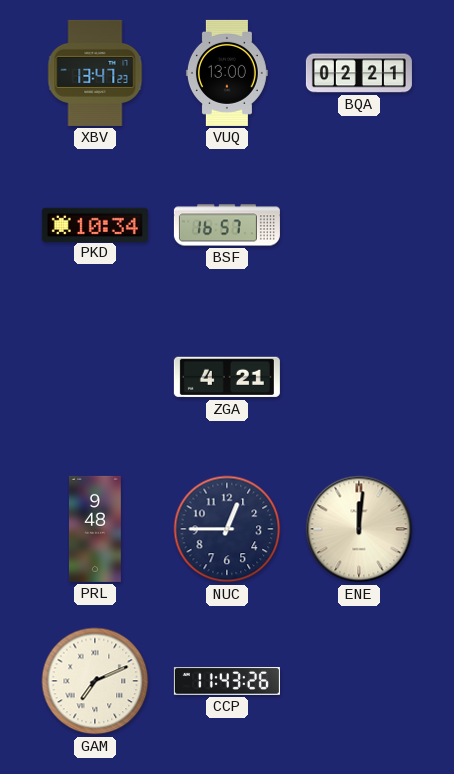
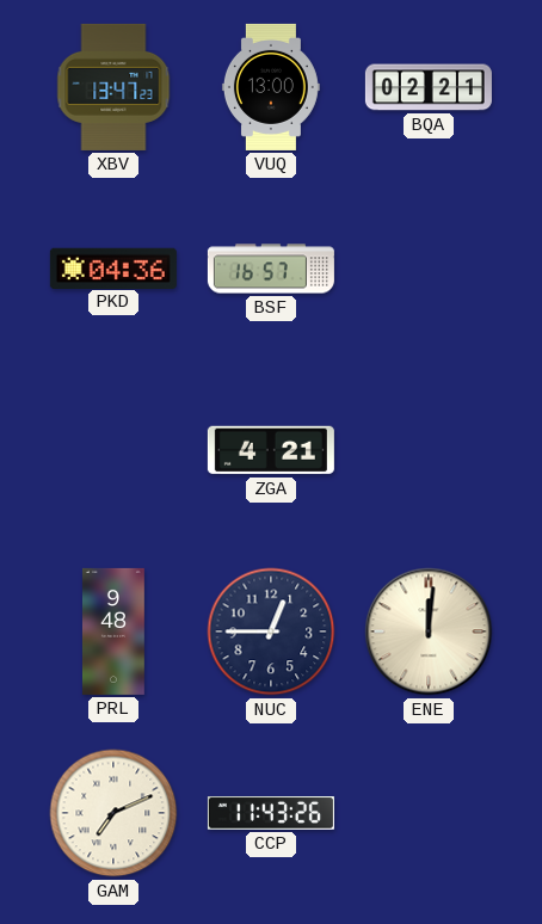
PKD: 10:34 -> 04:36
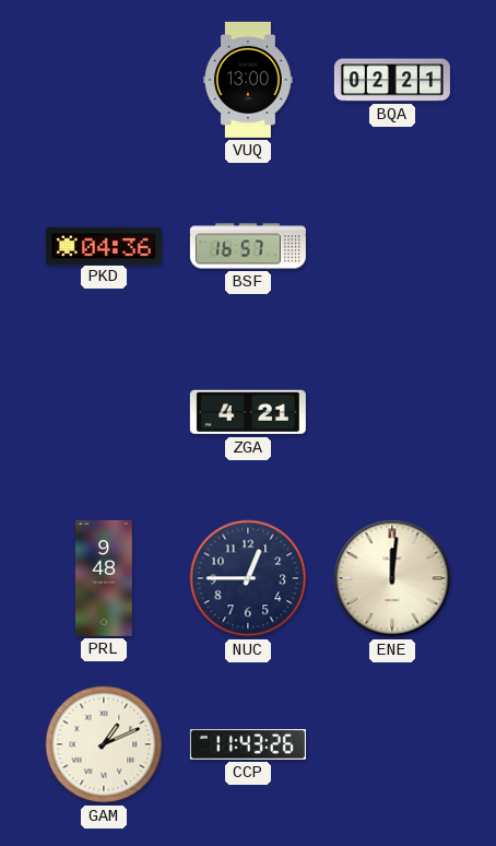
XBV: 13:47 -> none
GAM: 7:11 -> 1:11
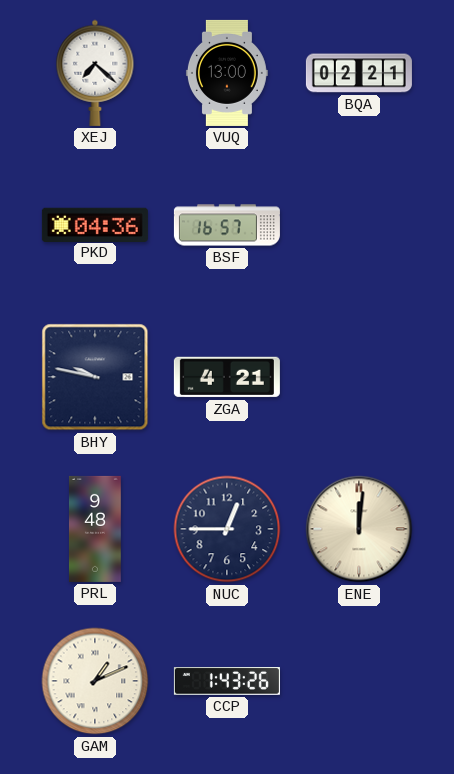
XEJ: none -> 7:22
BHY: none -> 9:47
CCP: 11:43 -> 1:43
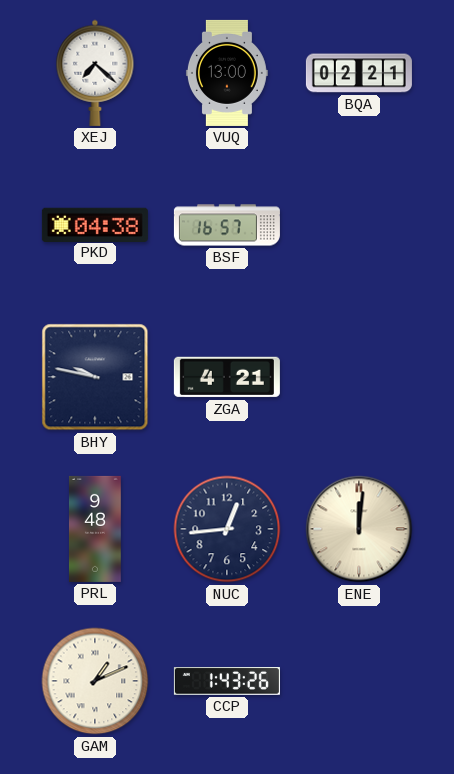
PKD: 04:36 -> 04:38
NUC: 12:45 -> 12:44
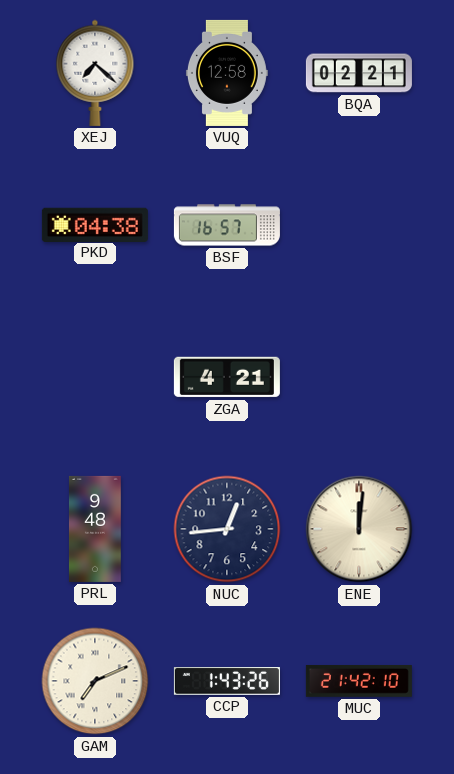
VUQ: 13:00 -> 12:58
BHY: 9:47 -> none
GAM: 1:11 -> 7:11
MUC: none -> 21:42
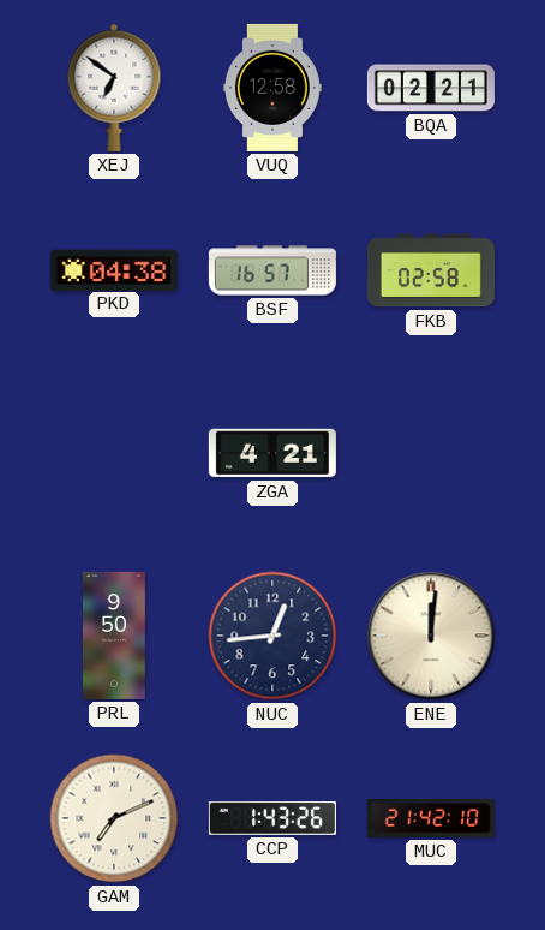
XEJ: 7:22 -> 6:51
FKB: none -> 02:58
PRL: 9:48 -> 9:50
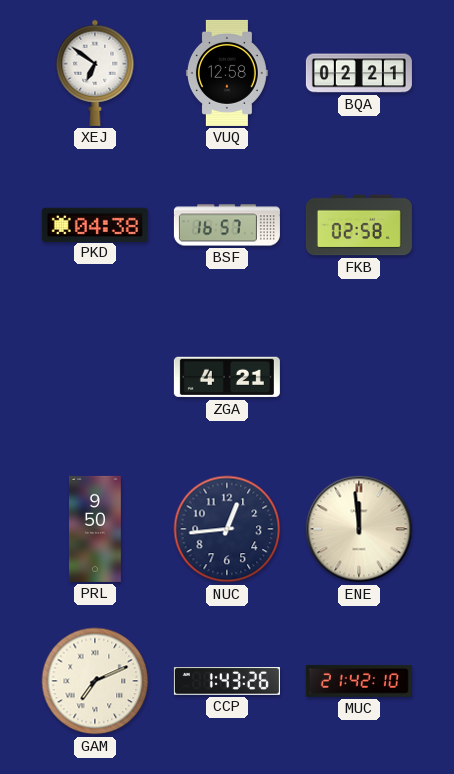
ENE: 12:01 -> 11:59
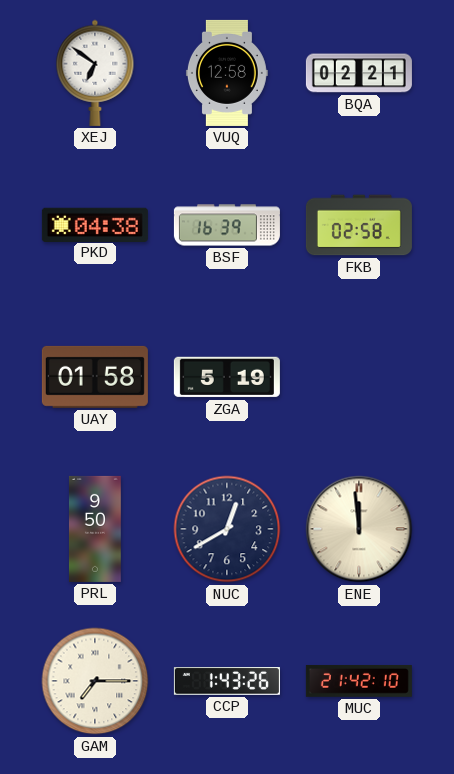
BSF: 16:57 -> 16:39
UAY: none -> 01:58
ZGA: 4:21 -> 5:19
NUC: 12:44 -> 12:40
GAM: 7:11 -> 7:15
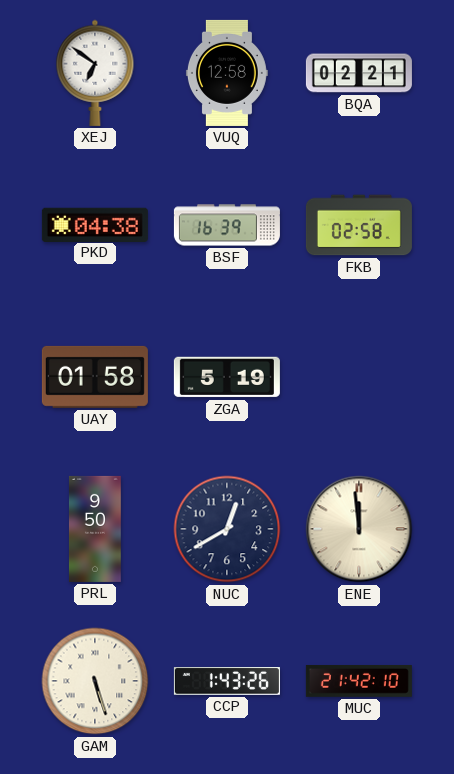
GAM: 7:15 -> 5:27
